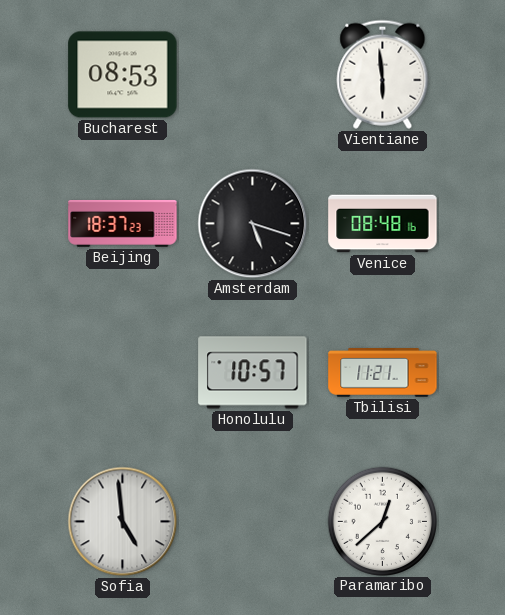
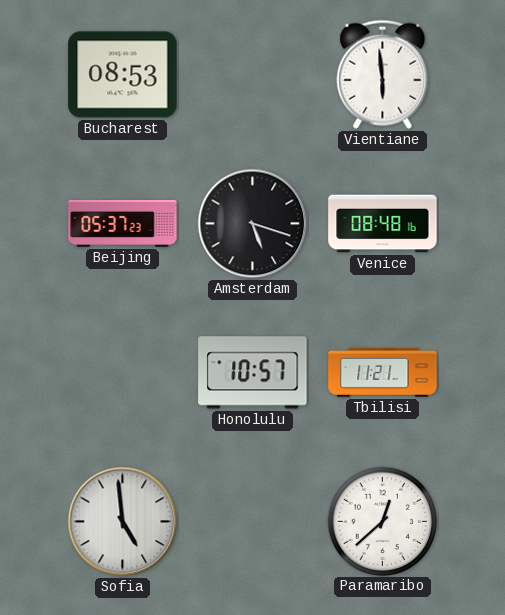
Beijing: 18:37 -> 05:37
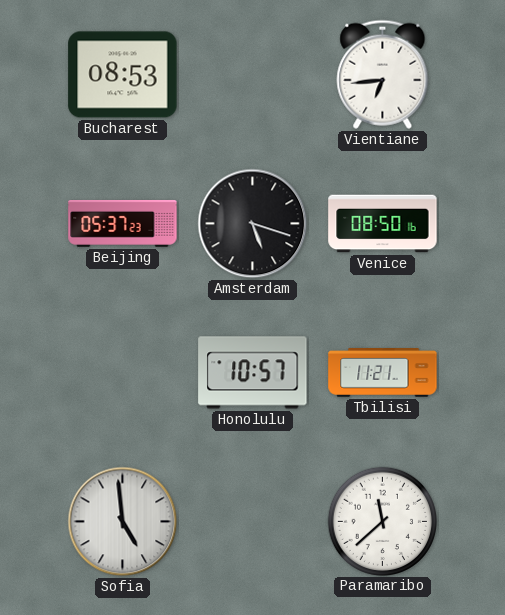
Vientiane: 5:59 -> 6:44
Venice: 08:48 -> 08:50
Paramaribo: 12:38 -> 11:38
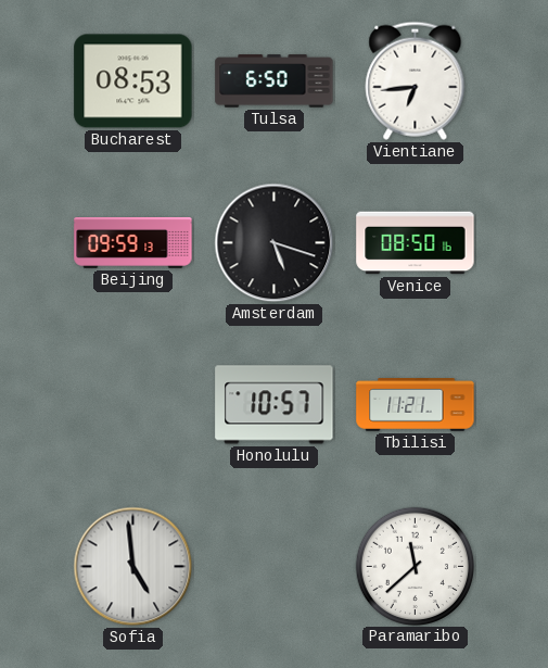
Tulsa: none -> 6:50
Beijing: 05:37 -> 09:59
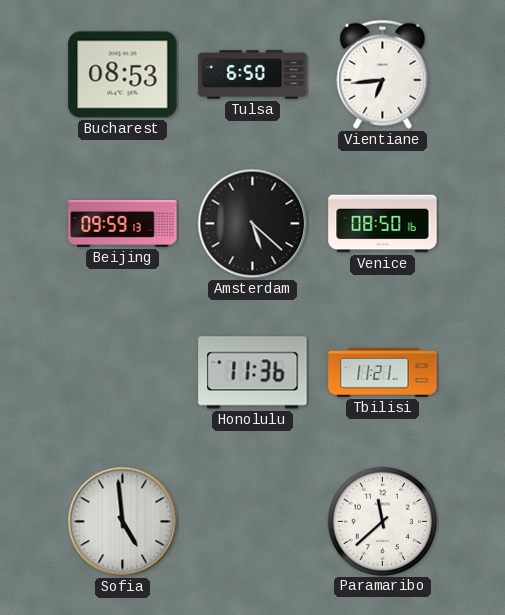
Amsterdam: 5:18 -> 5:22
Honolulu: 10:57 -> 11:36
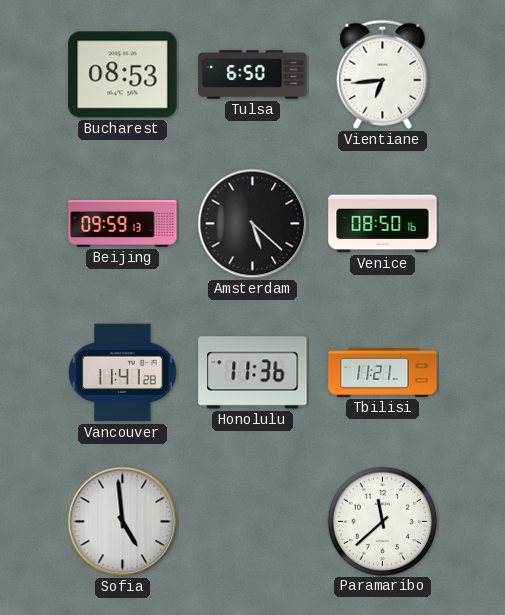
Vancouver: none -> 11:41
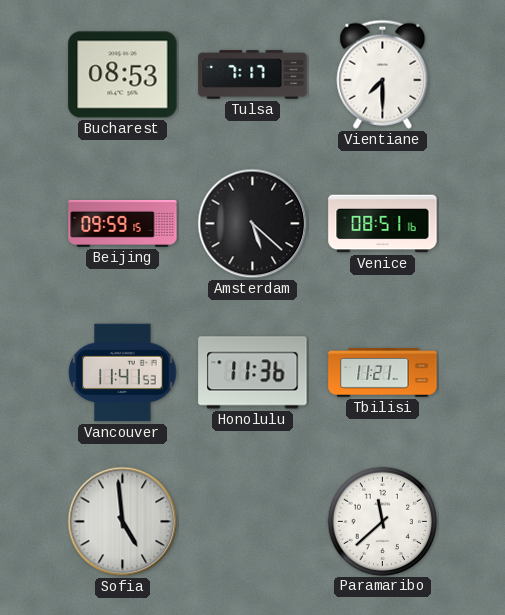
Tulsa: 6:50 -> 7:17
Vientiane: 6:44 -> 7:30
Beijing: 09:59:13 -> 09:59:15
Venice: 08:50 -> 08:51
Vancouver: 11:41:28 -> 11:41:53
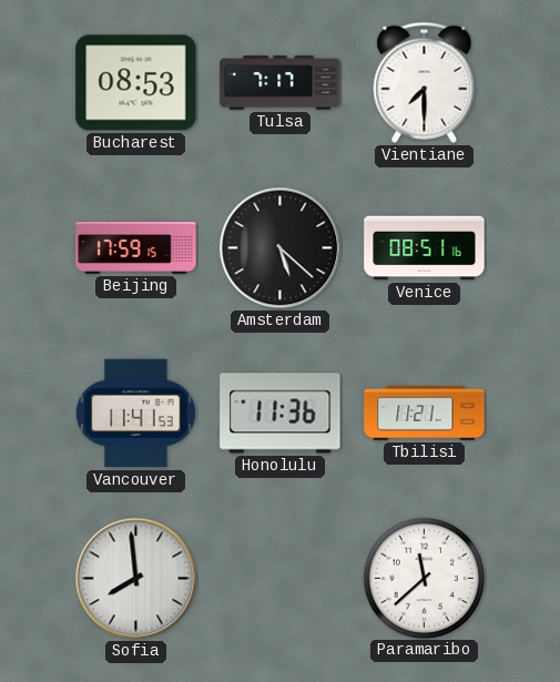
Beijing: 09:59 -> 17:59
Sofia: 4:59 -> 7:59
